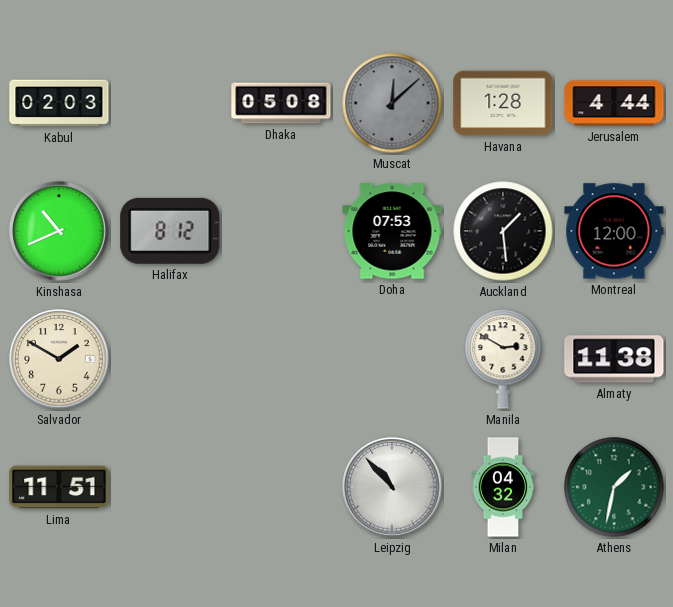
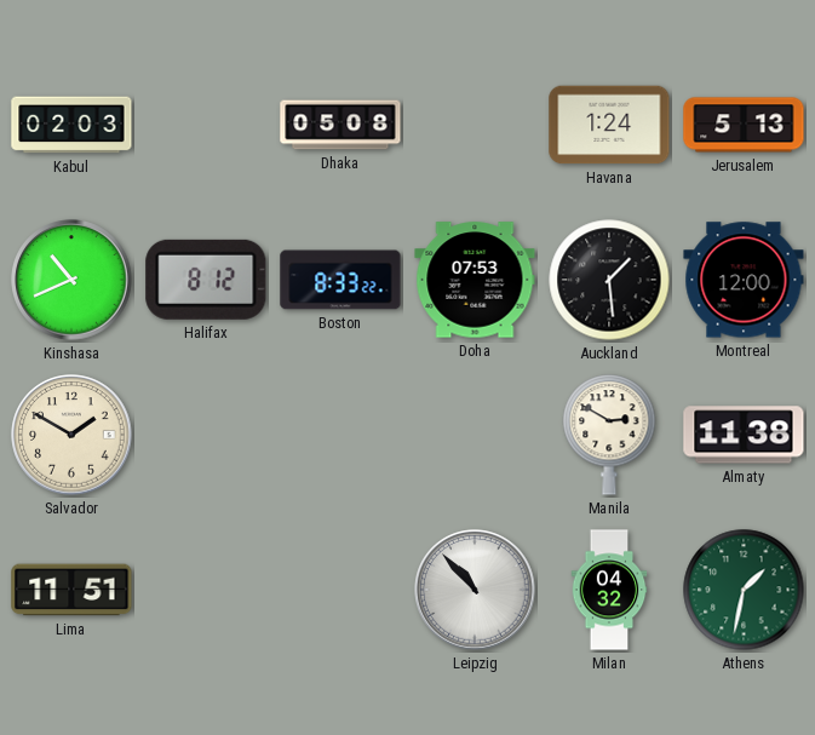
Muscat: 12:08 -> none
Havana: 1:28 -> 1:24
Jerusalem: 4:44 -> 5:13
Boston: none -> 8:33
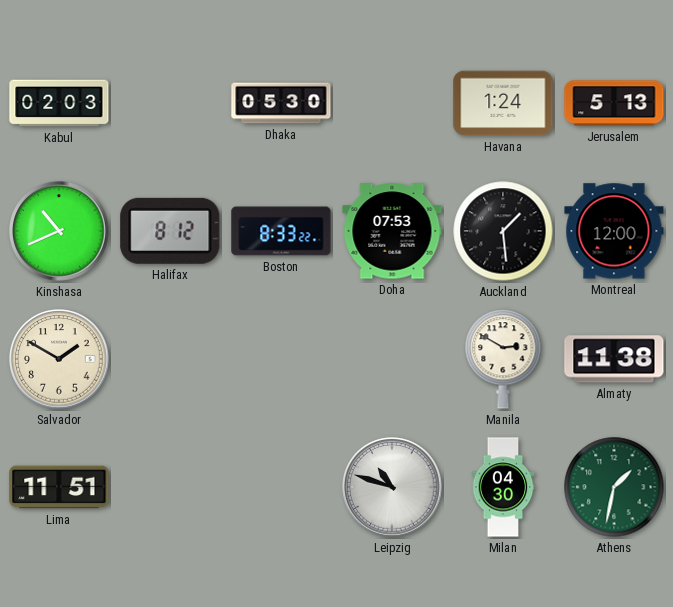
Dhaka: 05:08 -> 05:30
Leipzig: 10:53 -> 10:48
Milan: 04:32 -> 04:30
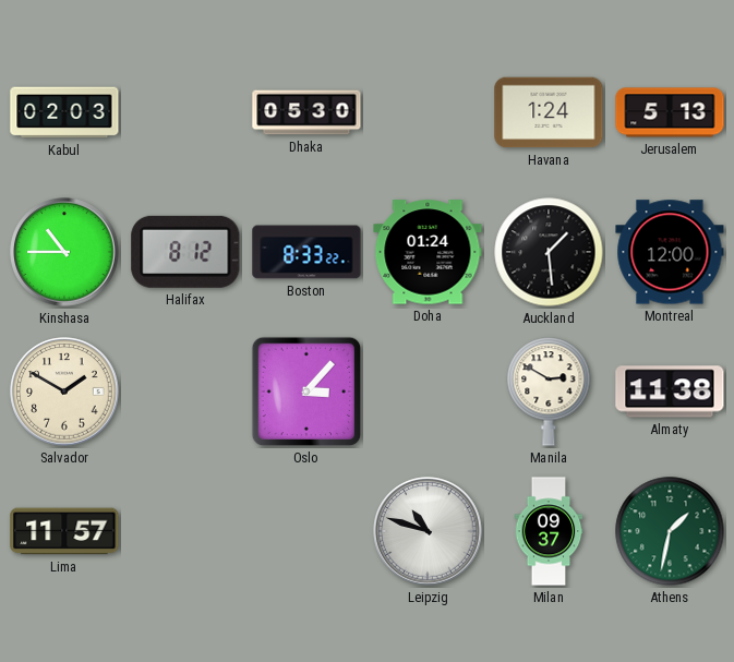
Kinshasa: 10:41 -> 10:45
Doha: 07:53 -> 01:24
Oslo: none -> 3:07
Lima: 11:51 -> 11:57
Milan: 04:30 -> 09:37
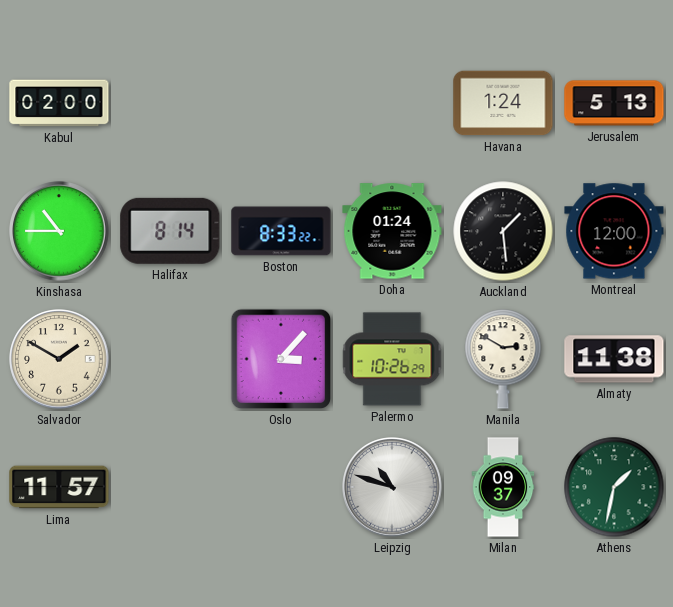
Kabul: 02:03 -> 02:00
Dhaka: 05:30 -> none
Halifax: 8:12 -> 8:14
Palermo: none -> 10:26
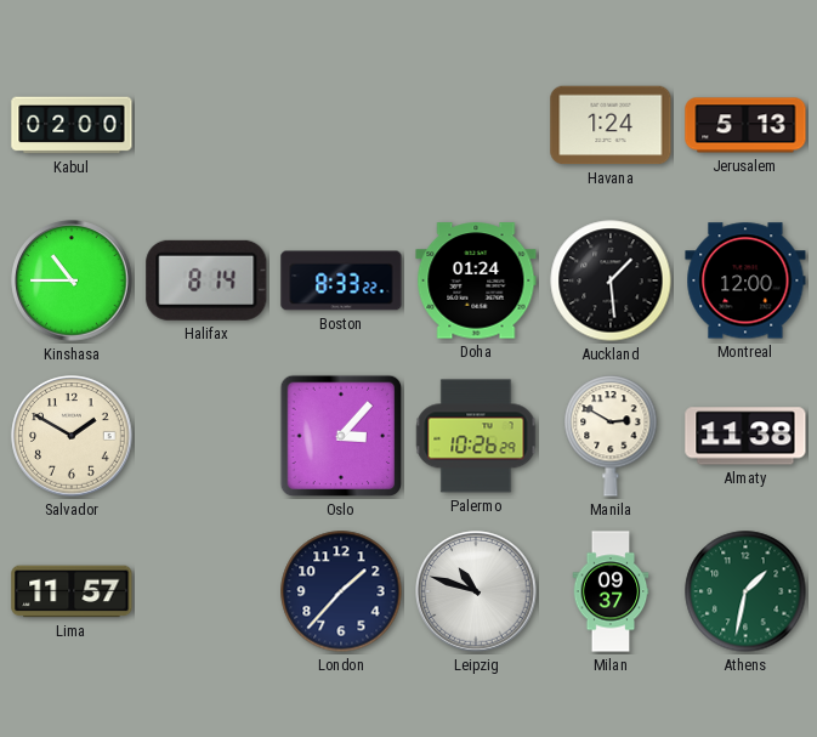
London: none -> 1:37
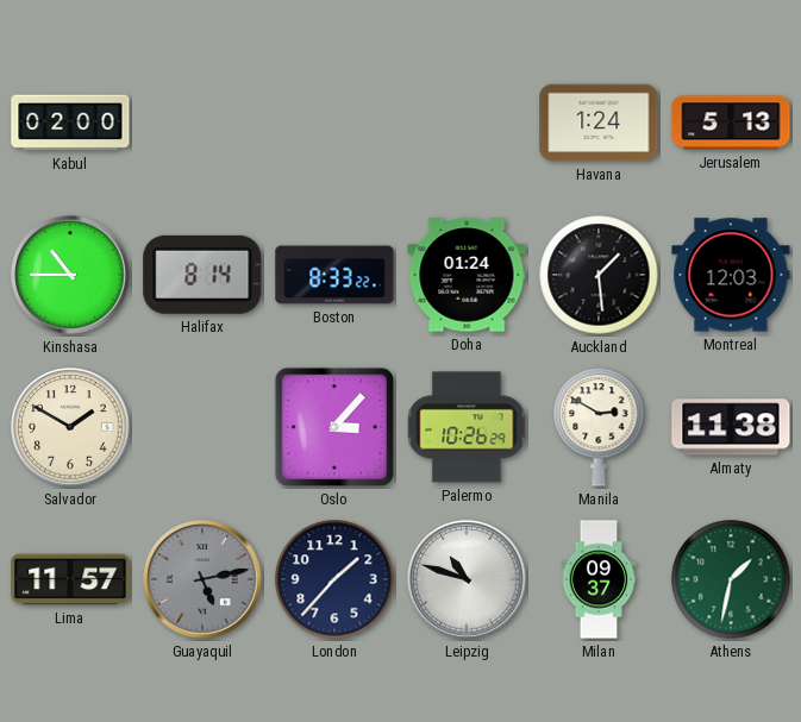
Montreal: 12:00 -> 12:03
Guayaquil: none -> 5:13
